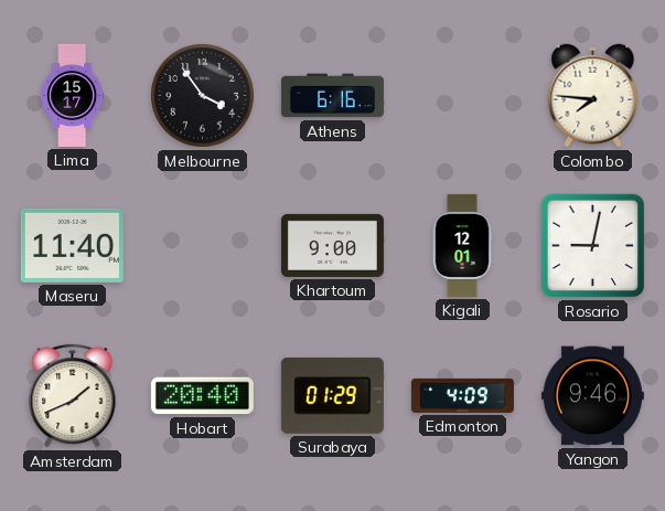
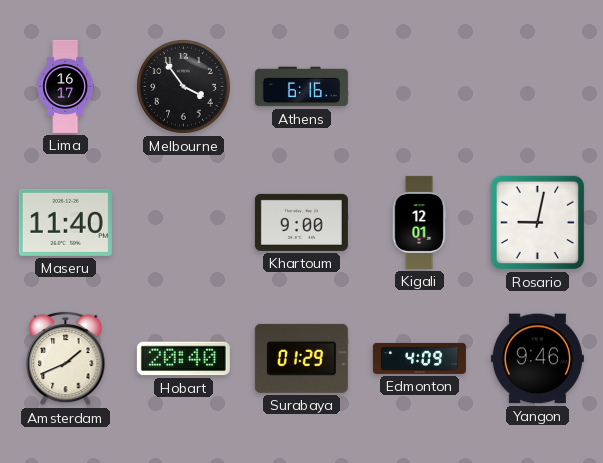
Lima: 15:17 -> 16:17
Colombo: 7:46 -> none
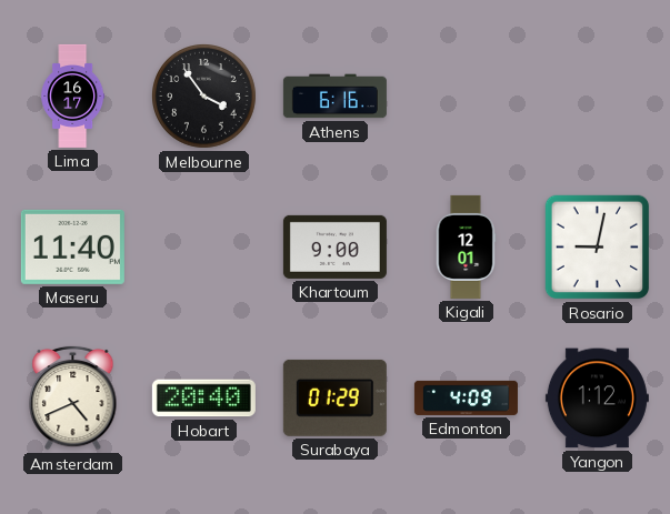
Amsterdam: 1:41 -> 4:41
Yangon: 9:46 -> 1:12
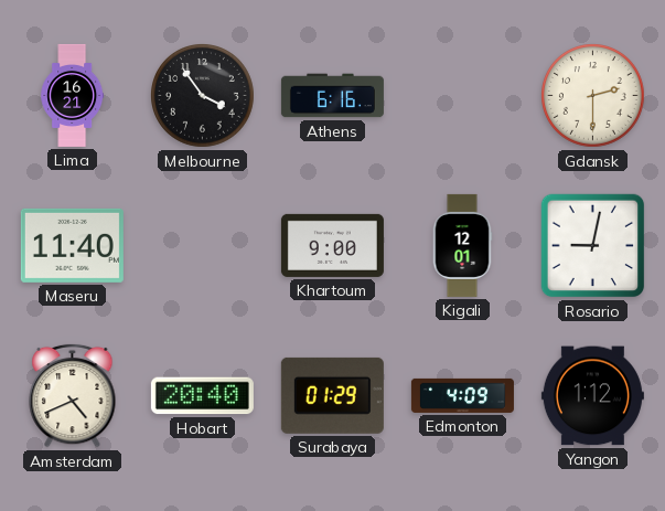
Lima: 16:17 -> 16:21
Gdansk: none -> 2:30
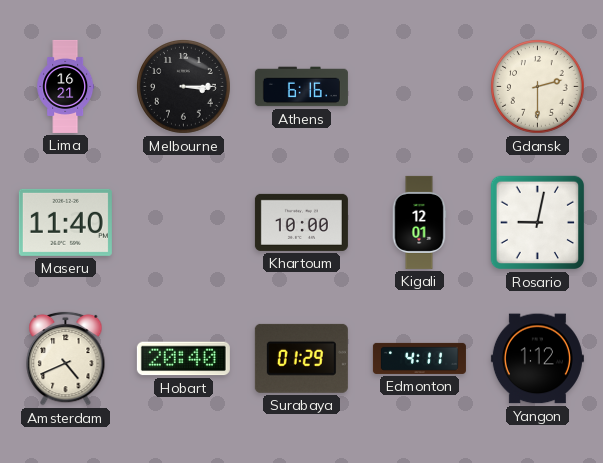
Melbourne: 3:54 -> 3:15
Khartoum: 9:00 -> 10:00
Edmonton: 4:09 -> 4:11
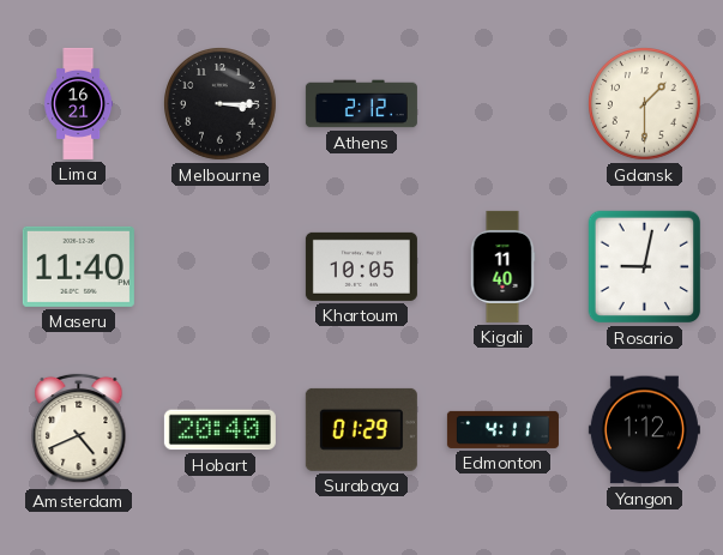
Athens: 6:16 -> 2:12
Gdansk: 2:30 -> 1:30
Khartoum: 10:00 -> 10:05
Kigali: 12:01 -> 11:40
